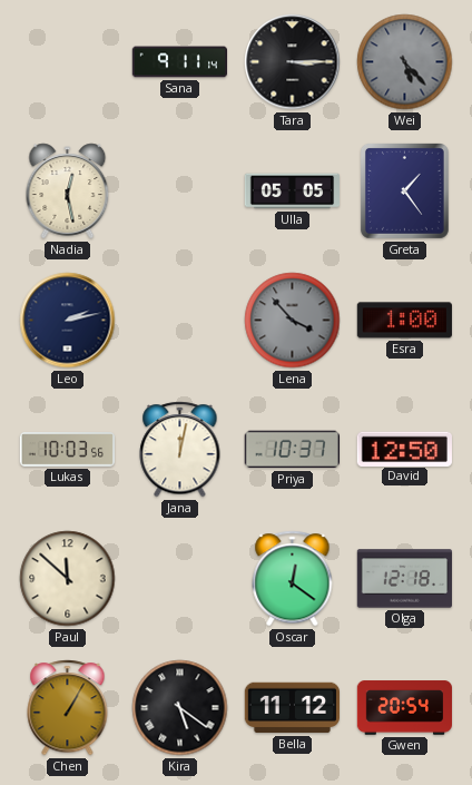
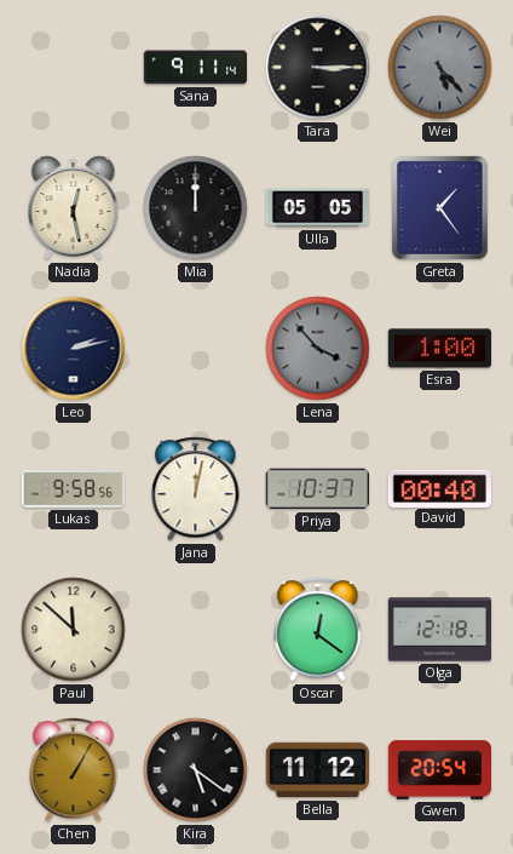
Mia: none -> 12:00
Lukas: 10:03 -> 9:58
David: 12:50 -> 00:40
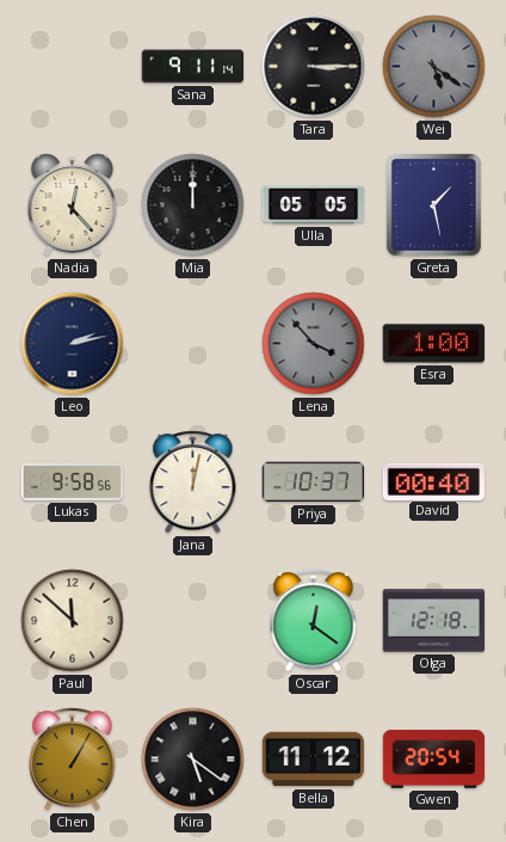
Wei: 5:23 -> 5:21
Nadia: 12:28 -> 12:23
Greta: 1:24 -> 1:28
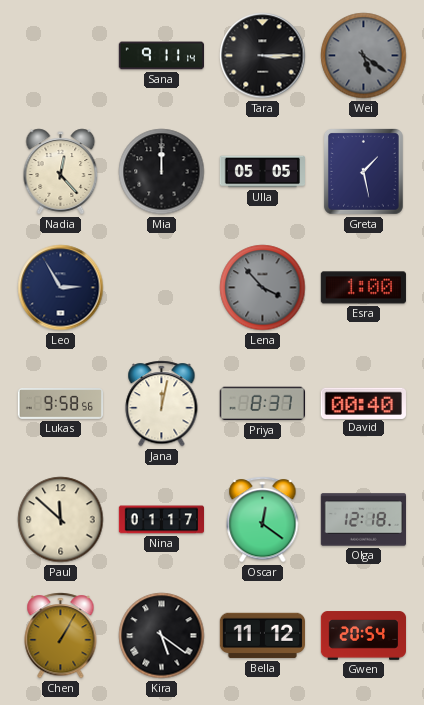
Leo: 2:13 -> 2:55
Priya: 10:37 -> 8:37
Nina: none -> 01:17
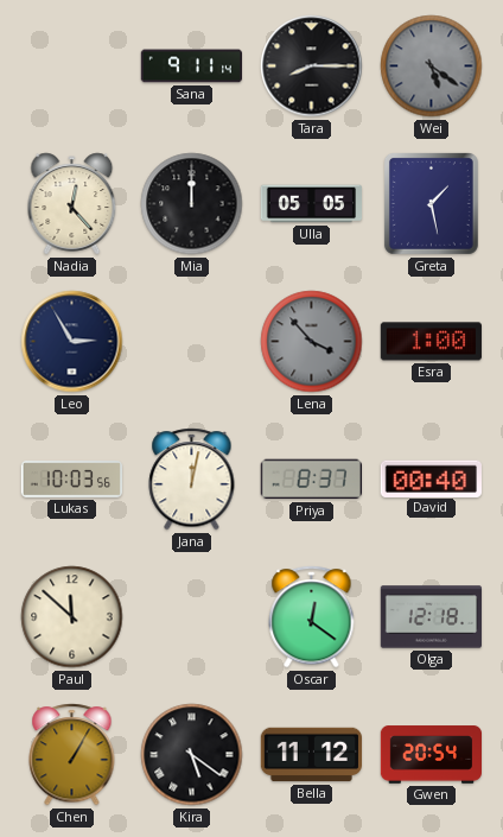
Tara: 3:15 -> 8:15
Lukas: 9:58 -> 10:03
Nina: 01:17 -> none
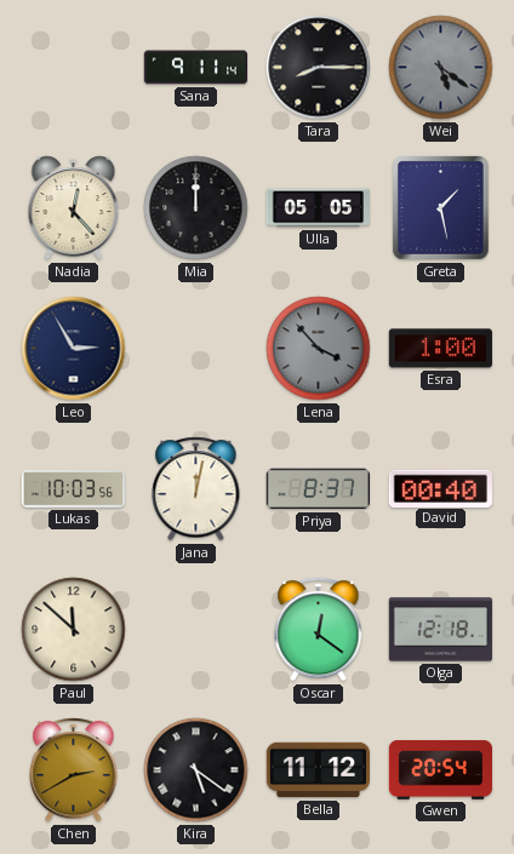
Chen: 1:05 -> 2:40
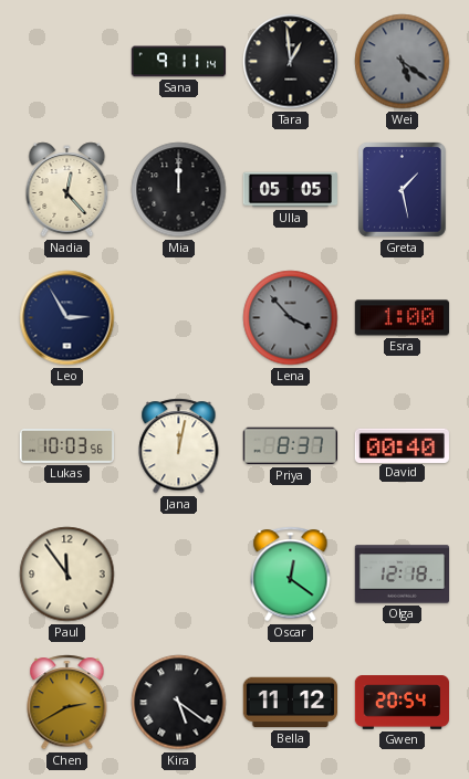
Tara: 8:15 -> 12:59
Paul: 11:52 -> 11:54
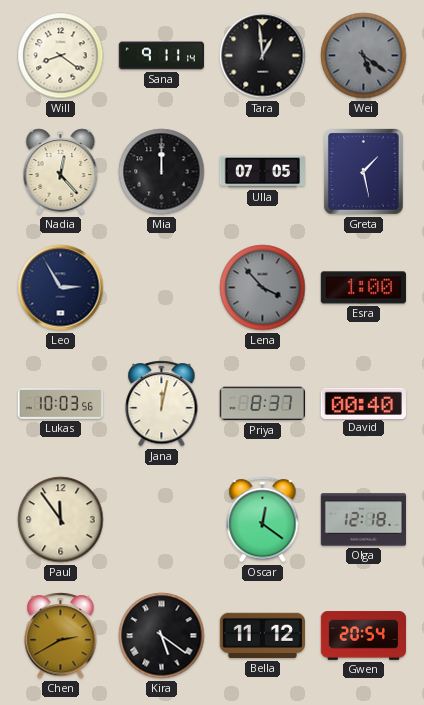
Will: none -> 8:21
Ulla: 05:05 -> 07:05
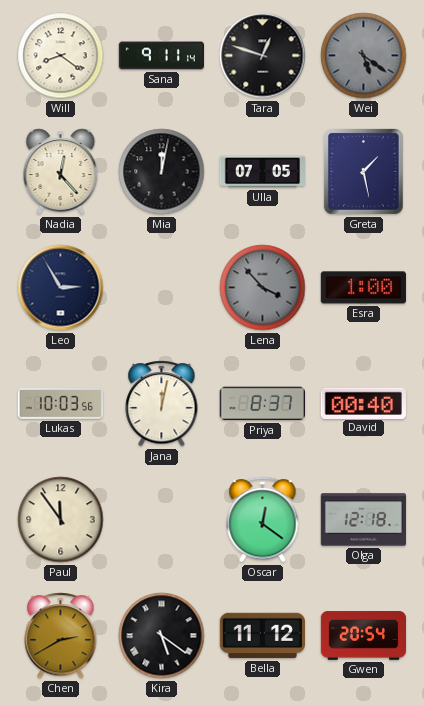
Tara: 12:59 -> 12:48
Mia: 12:00 -> 12:02
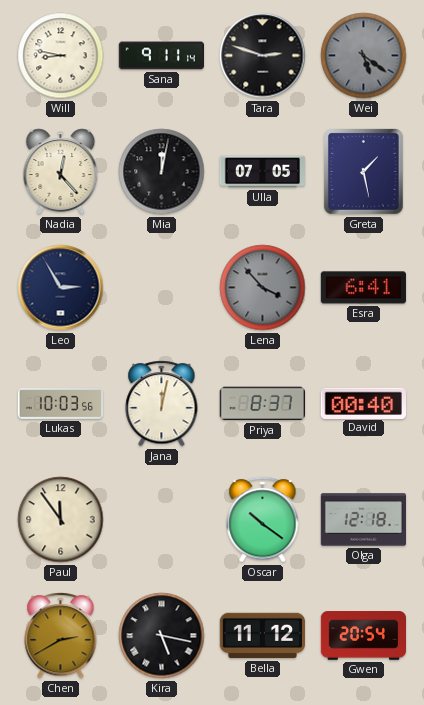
Will: 8:21 -> 8:47
Tara: 12:48 -> 2:48
Esra: 1:00 -> 6:41
Oscar: 12:21 -> 10:21
Kira: 5:21 -> 5:17
